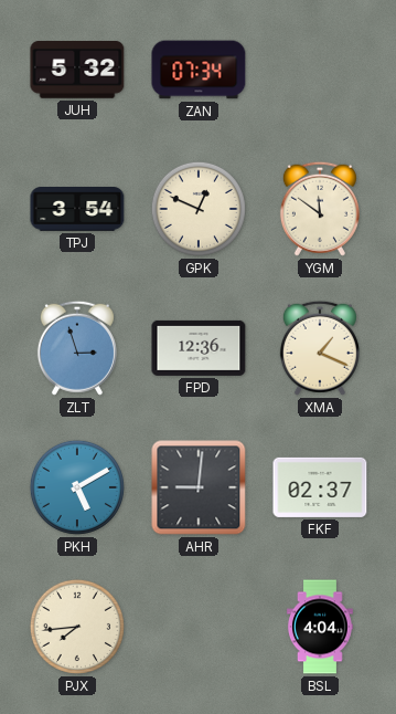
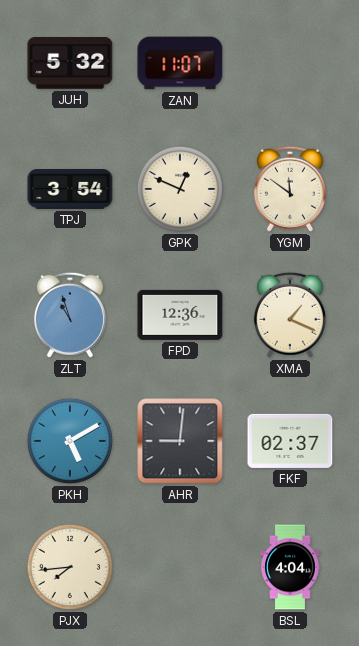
ZAN: 07:34 -> 11:07
ZLT: 2:57 -> 10:57
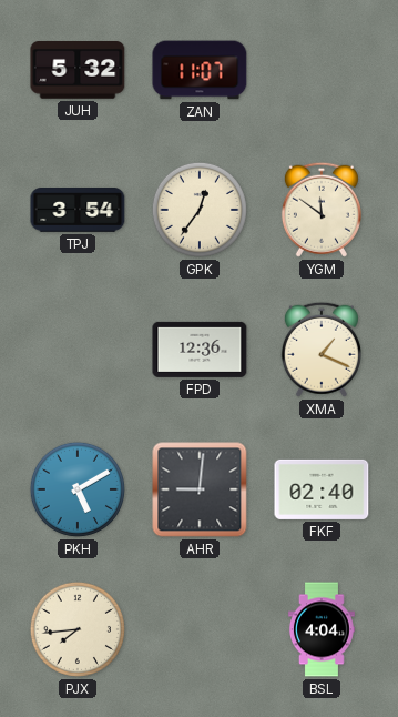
GPK: 12:49 -> 12:36
ZLT: 10:57 -> none
FKF: 02:37 -> 02:40
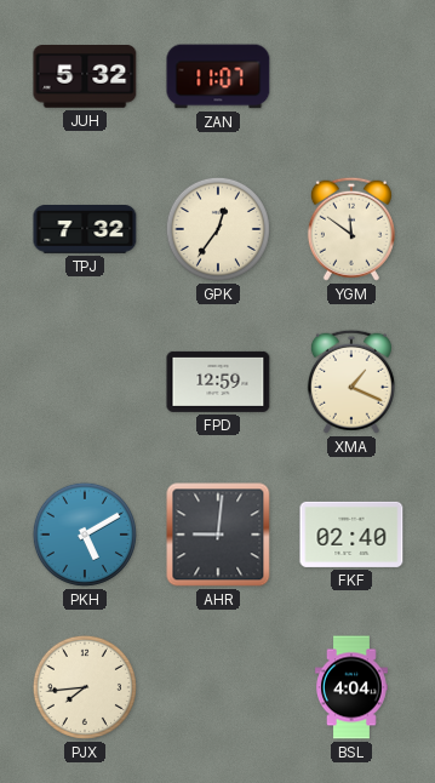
TPJ: 3:54 -> 7:32
FPD: 12:36 -> 12:59
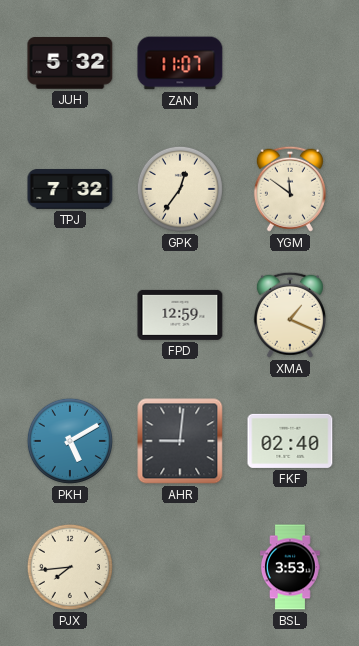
BSL: 4:04 -> 3:53
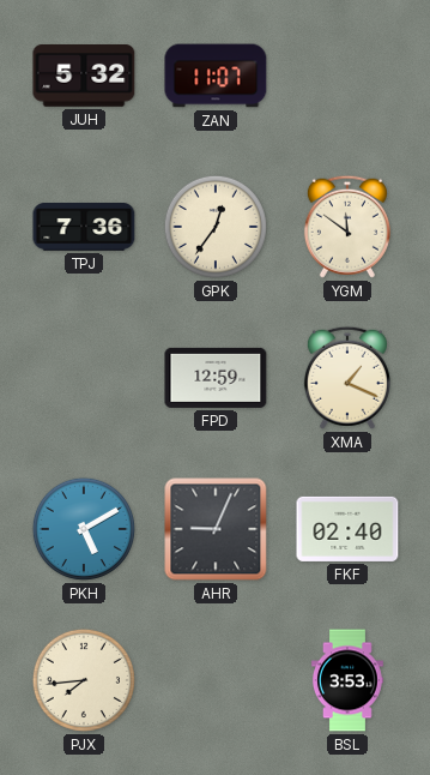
TPJ: 7:32 -> 7:36
AHR: 9:01 -> 9:04
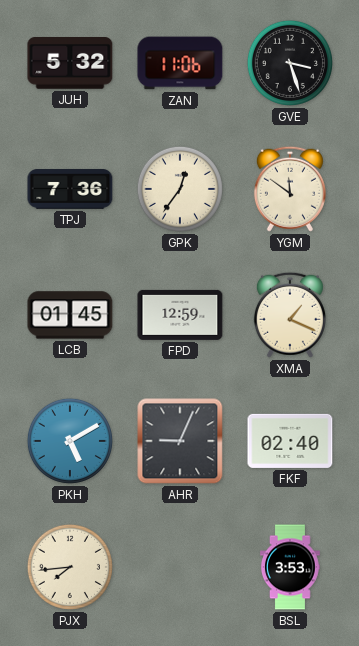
ZAN: 11:07 -> 11:06
GVE: none -> 3:27
LCB: none -> 01:45
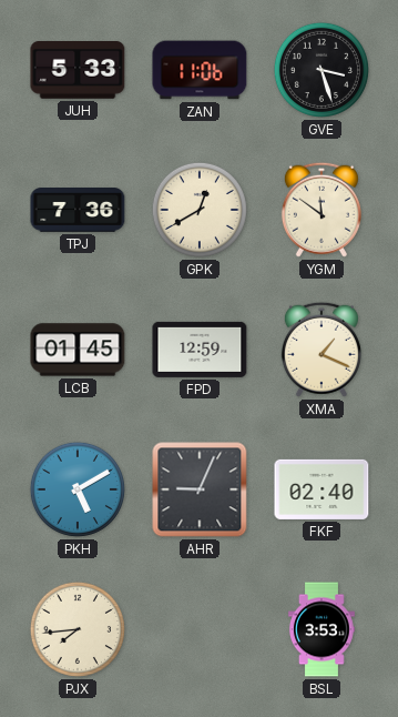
JUH: 5:32 -> 5:33
GPK: 12:36 -> 12:40
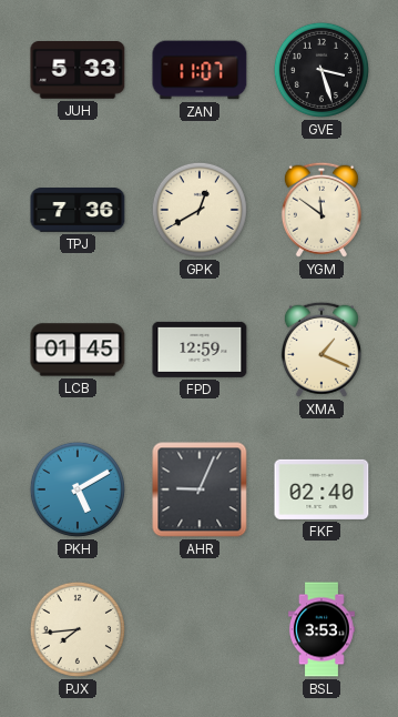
ZAN: 11:06 -> 11:07
